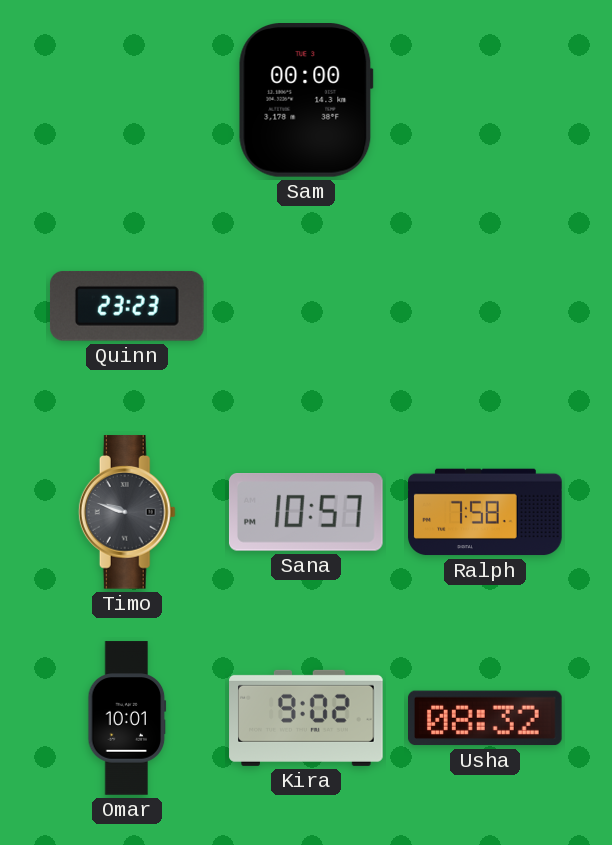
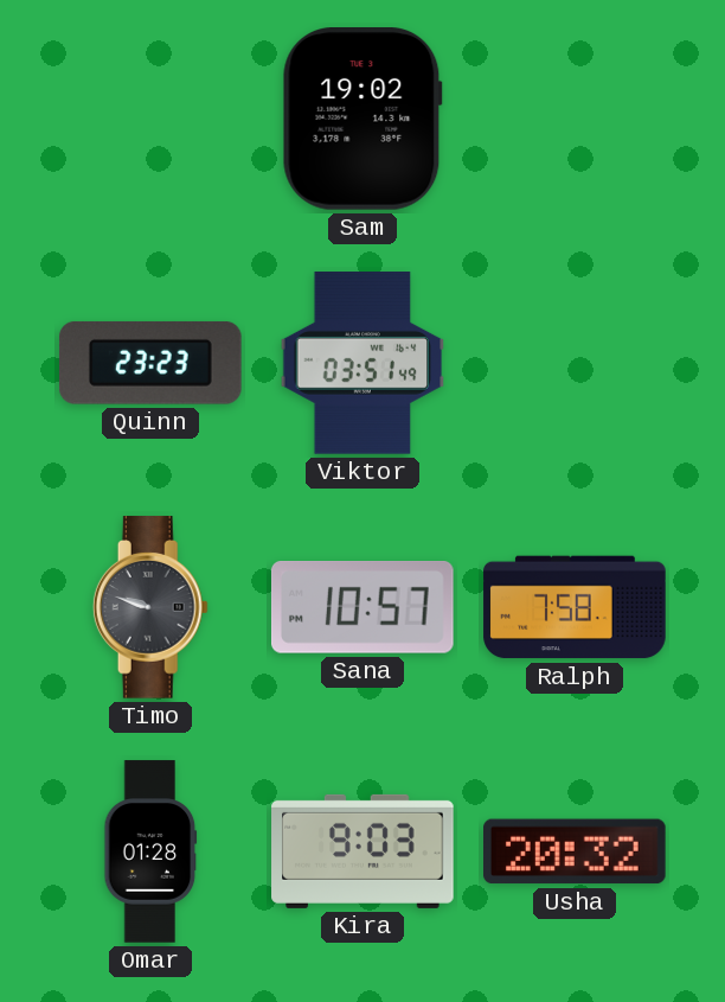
Sam: 00:00 -> 19:02
Viktor: none -> 03:51
Omar: 10:01 -> 01:28
Kira: 9:02 -> 9:03
Usha: 08:32 -> 20:32
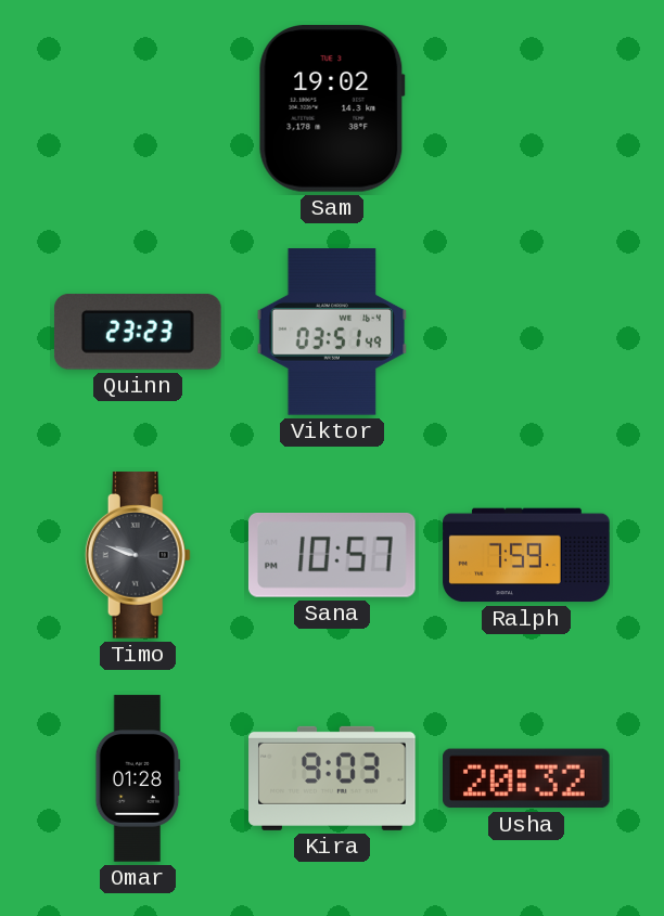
Ralph: 7:58 -> 7:59
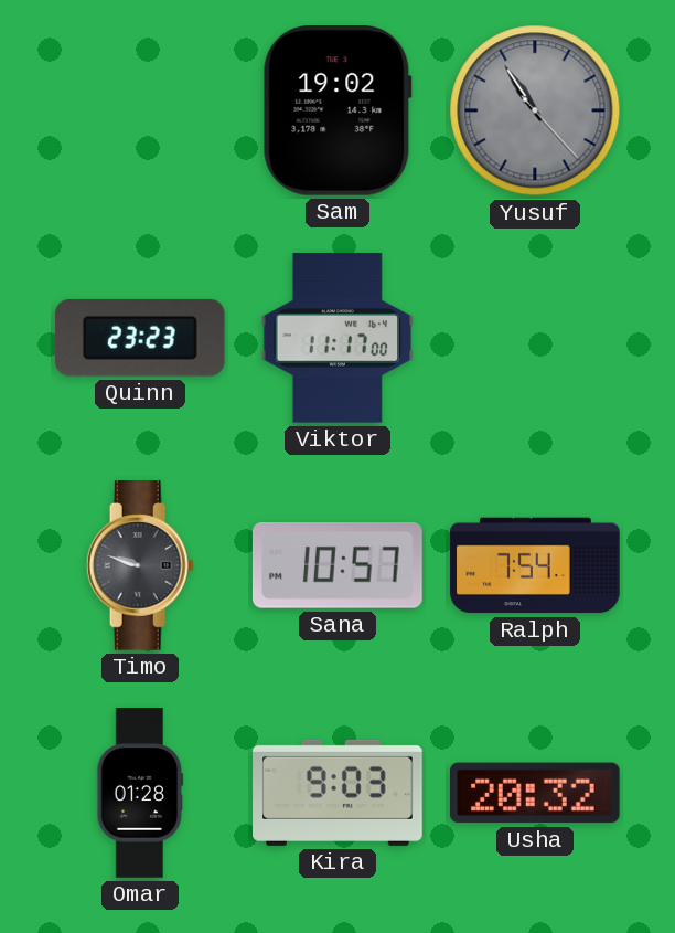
Yusuf: none -> 10:54
Viktor: 03:51 -> 11:17
Ralph: 7:59 -> 7:54
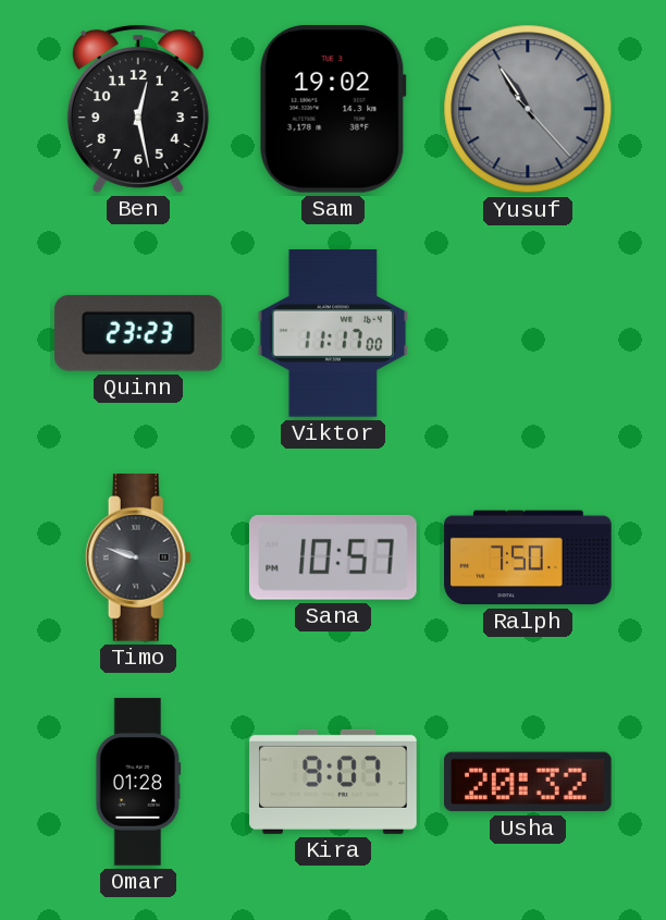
Ben: none -> 12:28
Ralph: 7:54 -> 7:50
Kira: 9:03 -> 9:07
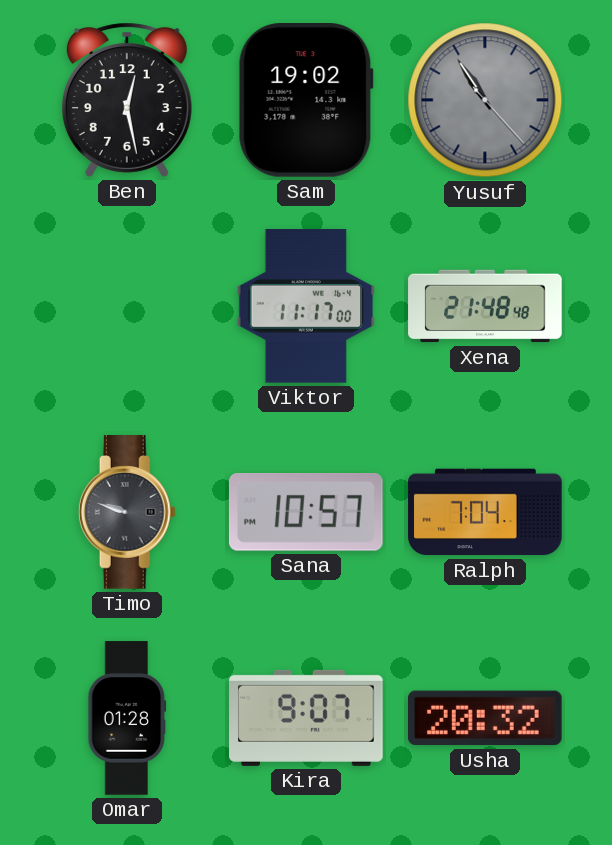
Quinn: 23:23 -> none
Xena: none -> 21:48
Ralph: 7:50 -> 7:04
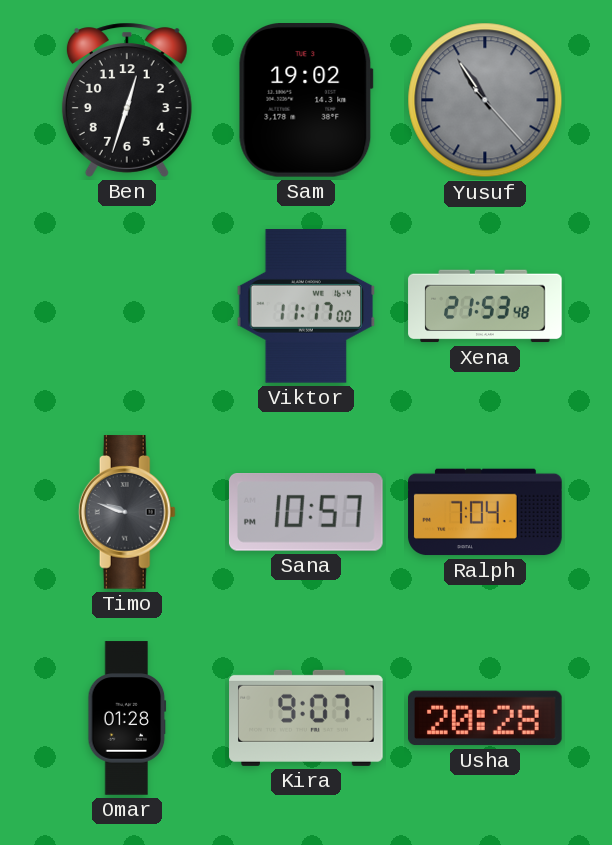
Ben: 12:28 -> 12:33
Xena: 21:48 -> 21:53
Usha: 20:32 -> 20:28
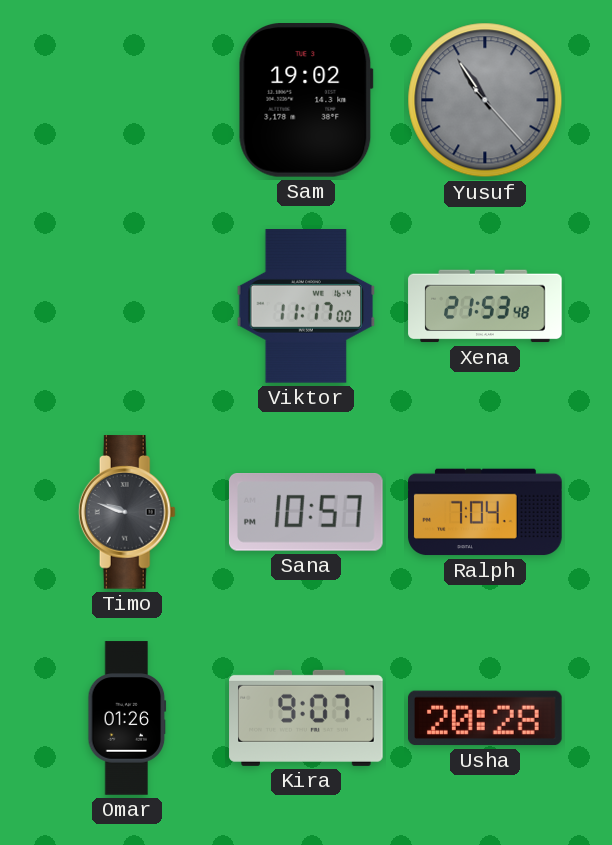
Ben: 12:33 -> none
Omar: 01:28 -> 01:26
